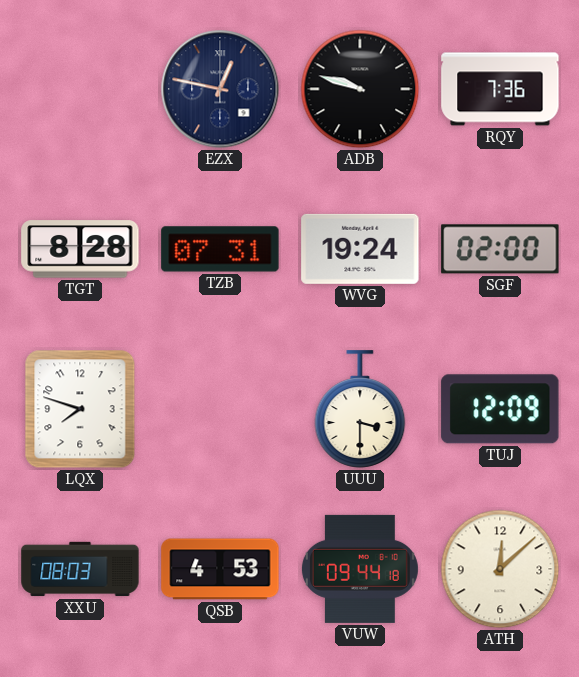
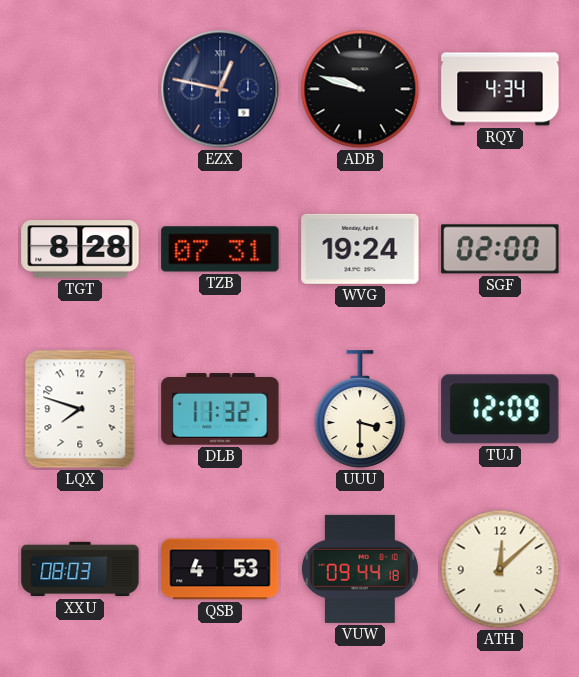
RQY: 7:36 -> 4:34
DLB: none -> 11:32
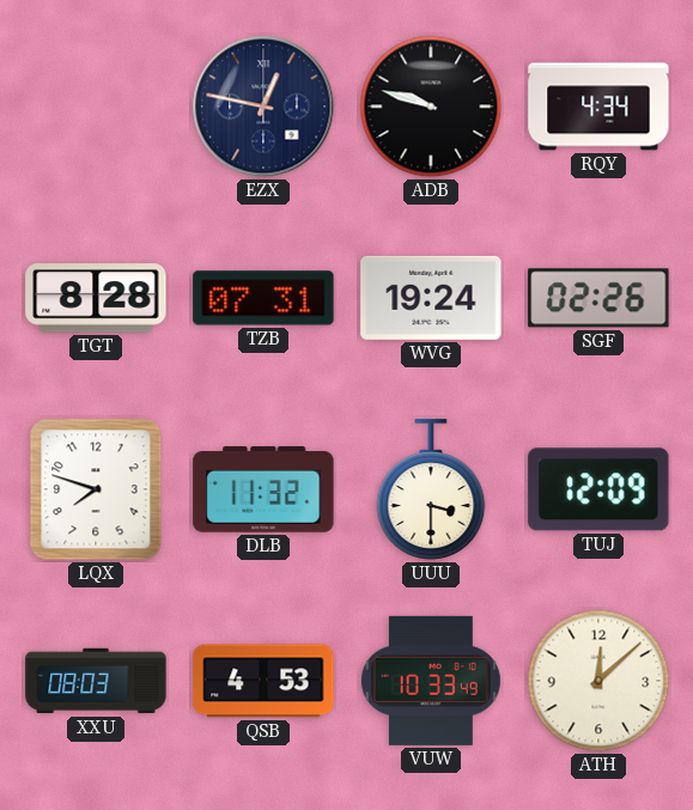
SGF: 02:00 -> 02:26
VUW: 09:44 -> 10:33
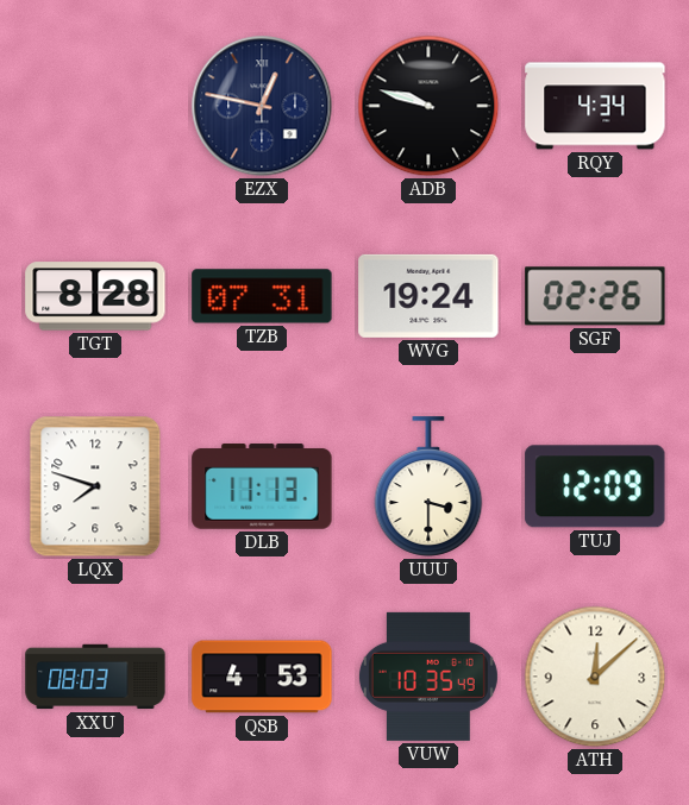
DLB: 11:32 -> 11:13
VUW: 10:33 -> 10:35
